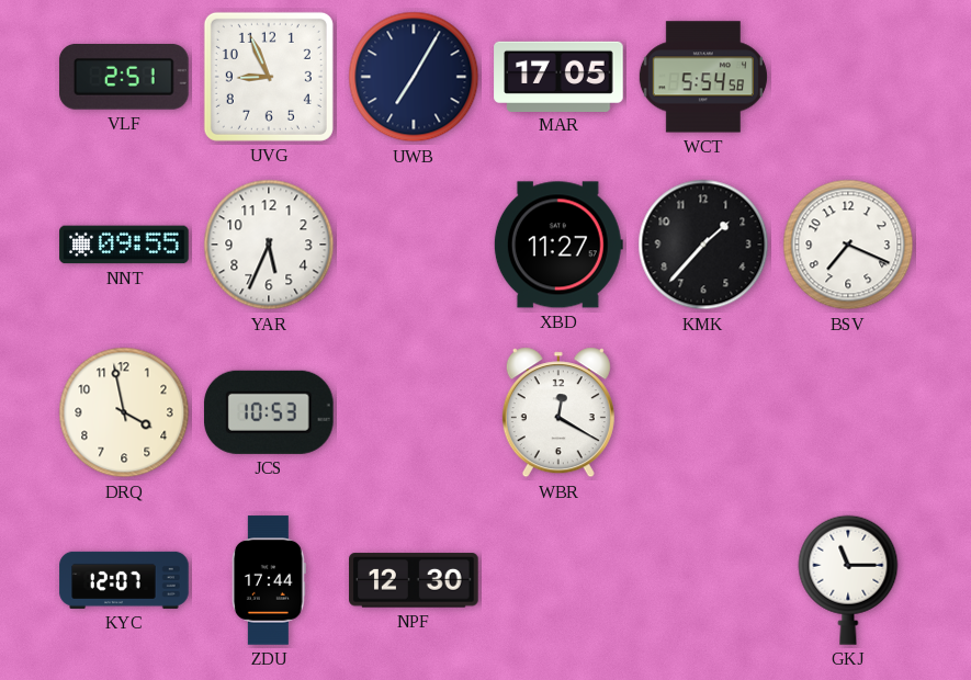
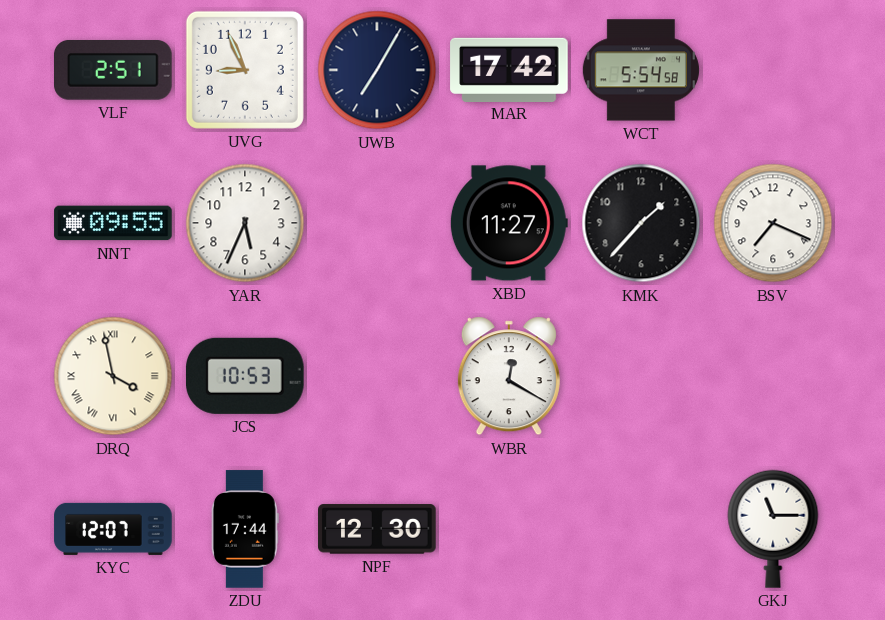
MAR: 17:05 -> 17:42
DRQ numerals: Arabic -> Roman
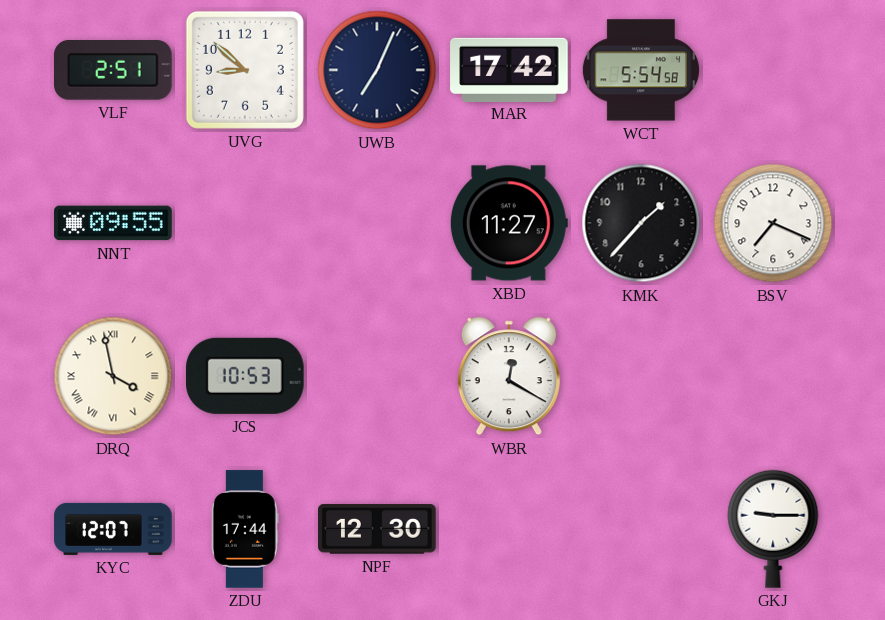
UVG: 8:56 -> 8:52
UWB: 7:05 -> 7:04
YAR: 5:34 -> none
GKJ: 11:15 -> 9:15
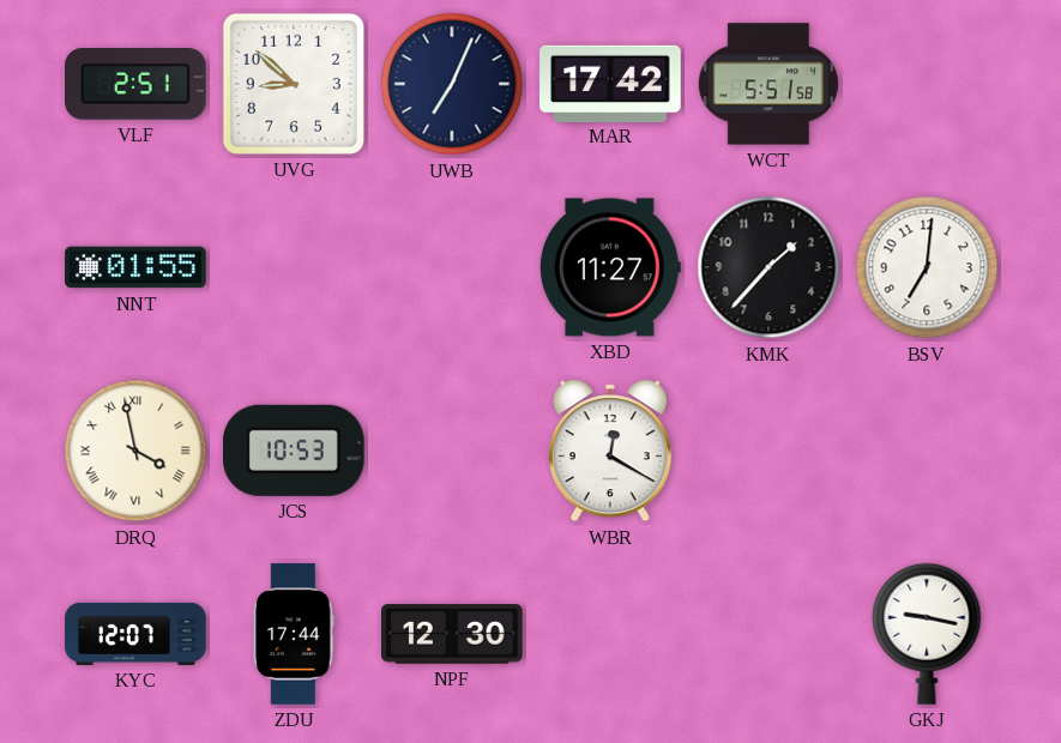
WCT: 5:54 -> 5:51
NNT: 09:55 -> 01:55
BSV: 7:19 -> 7:01
GKJ: 9:15 -> 9:17
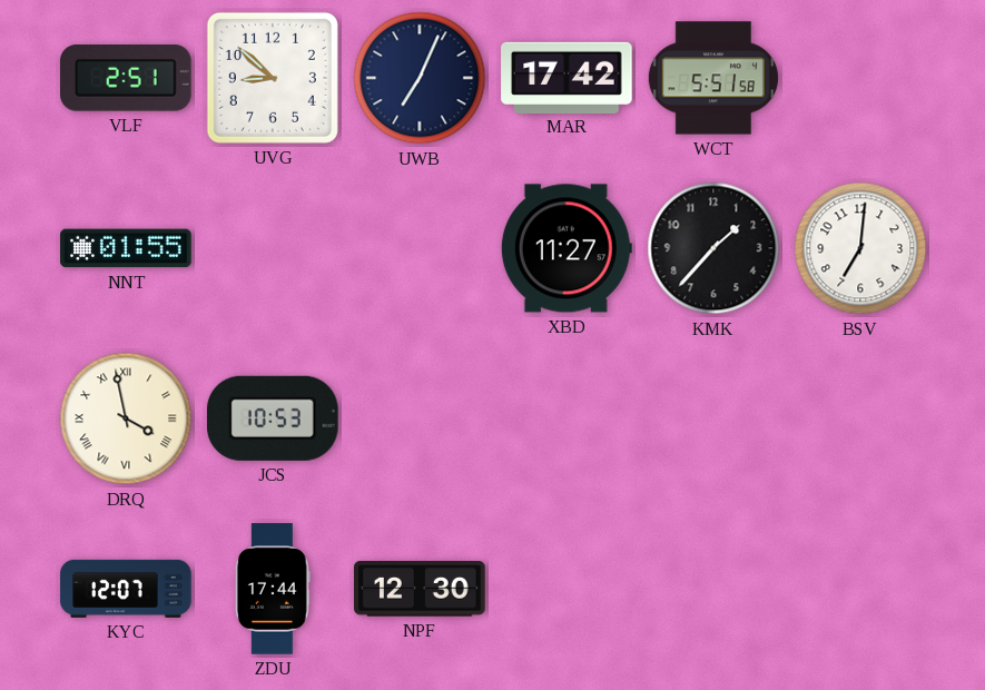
WBR: 12:20 -> none
GKJ: 9:17 -> none
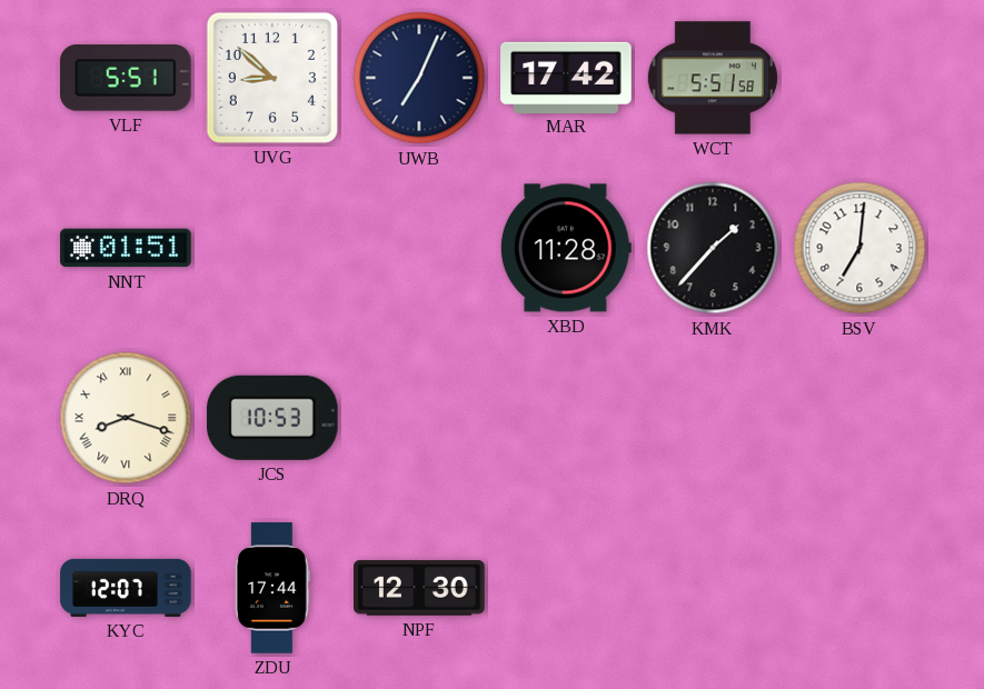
VLF: 2:51 -> 5:51
NNT: 01:55 -> 01:51
XBD: 11:27 -> 11:28
DRQ: 3:58 -> 8:18
